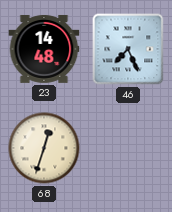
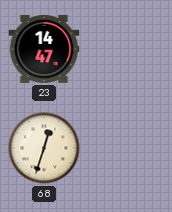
23: 14:48 -> 14:47
46: 7:26 -> none
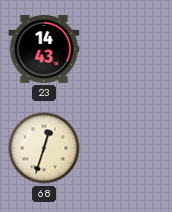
23: 14:47 -> 14:43
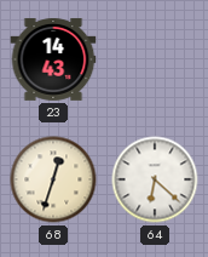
64: none -> 6:22
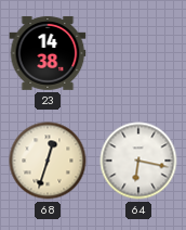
23: 14:43 -> 14:38
64: 6:22 -> 6:17
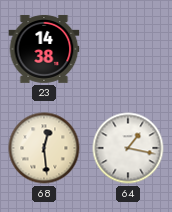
68: 12:33 -> 12:29
64: 6:17 -> 1:17
